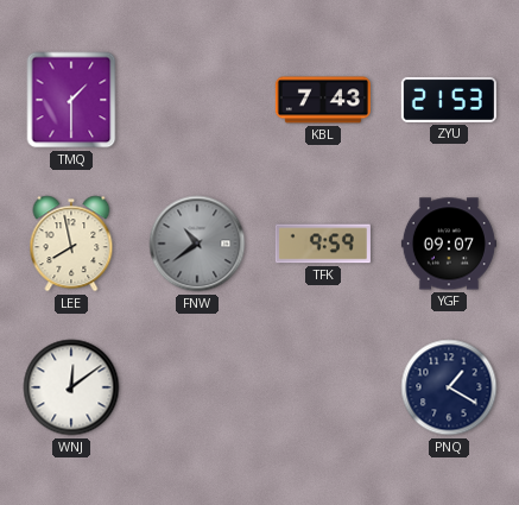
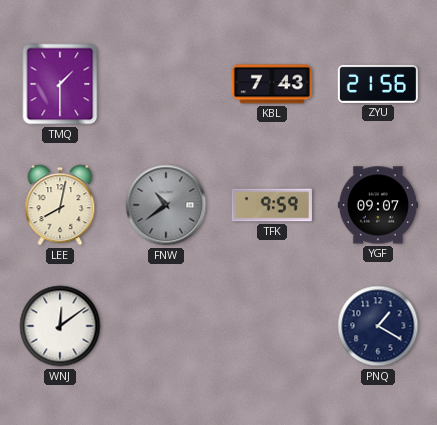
ZYU: 21:53 -> 21:56
LEE: 7:58 -> 8:02
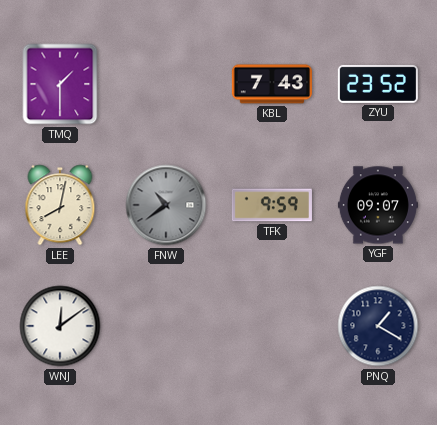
ZYU: 21:56 -> 23:52
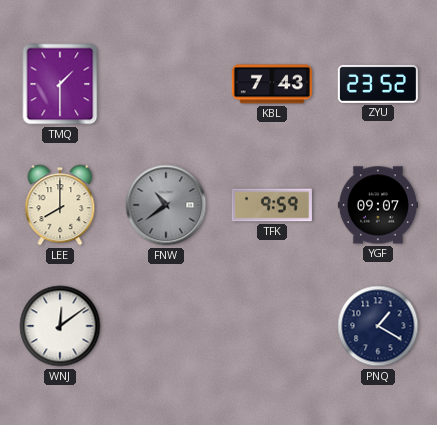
LEE: 8:02 -> 8:00
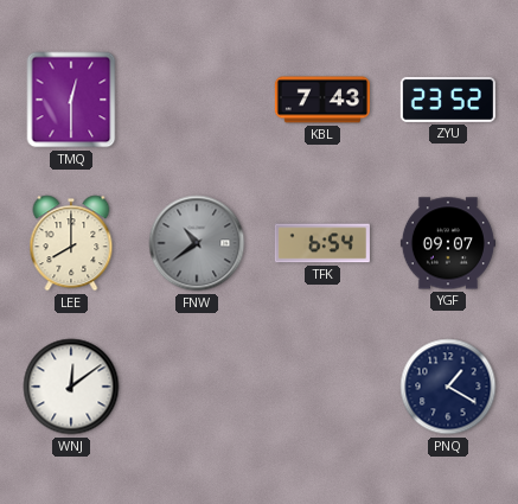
TMQ: 1:30 -> 12:30
TFK: 9:59 -> 6:54
